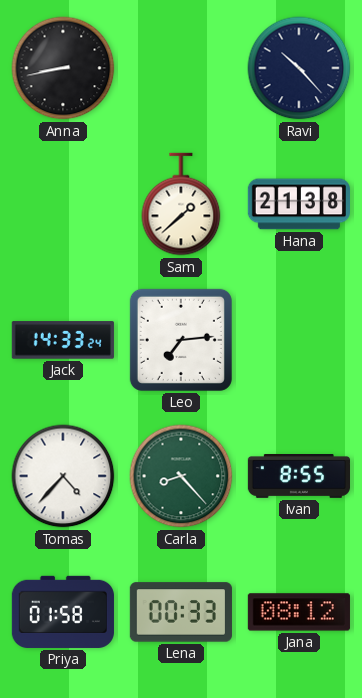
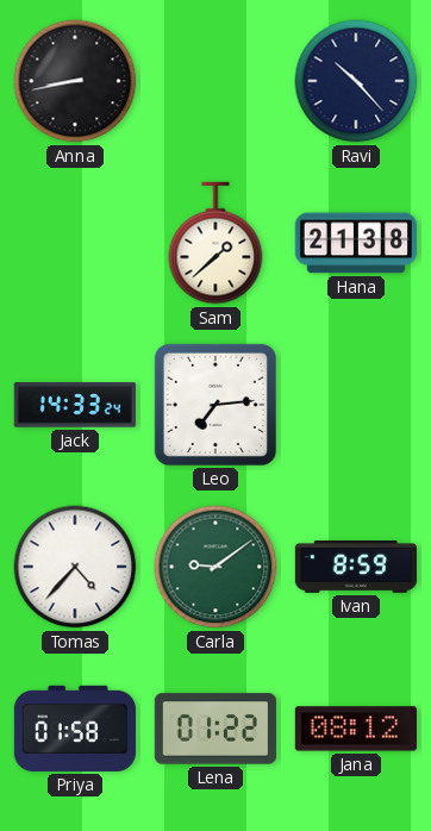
Carla: 8:23 -> 9:09
Ivan: 8:55 -> 8:59
Lena: 00:33 -> 01:22
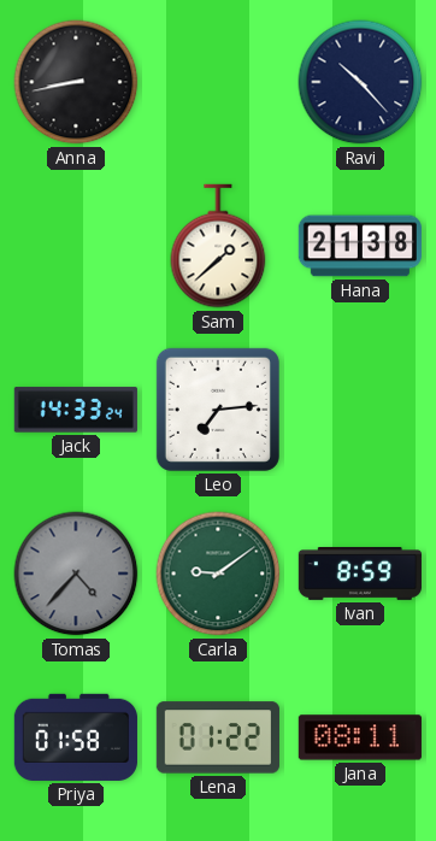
Tomas dial: white -> grey
Jana: 08:12 -> 08:11
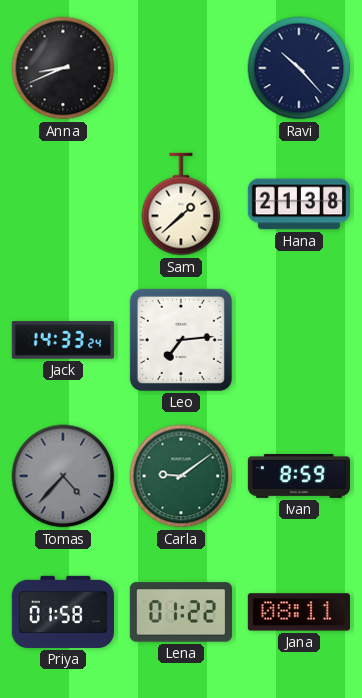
Anna: 8:43 -> 8:41
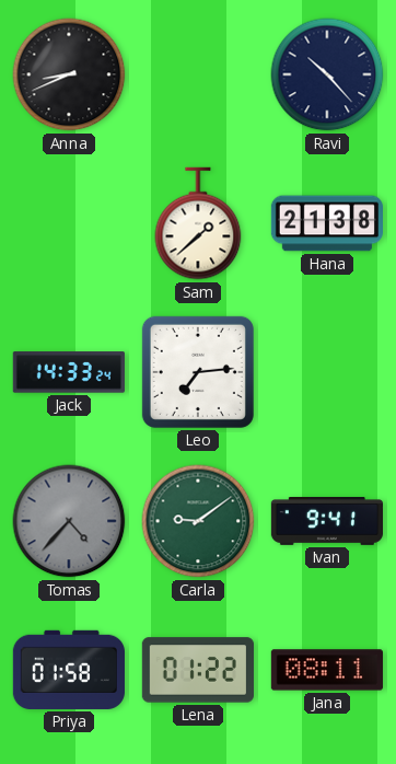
Ivan: 8:59 -> 9:41
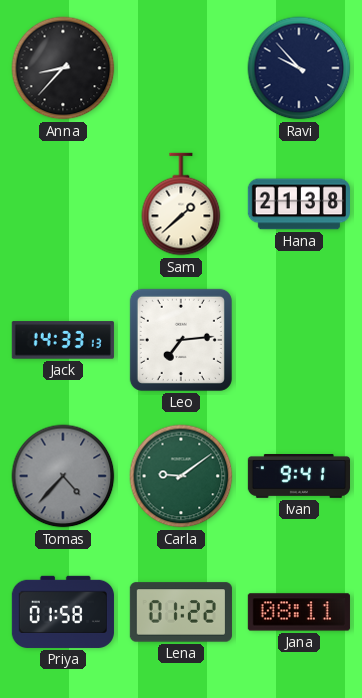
Anna: 8:41 -> 8:37
Ravi: 10:23 -> 9:53
Jack: 14:33:24 -> 14:33:13
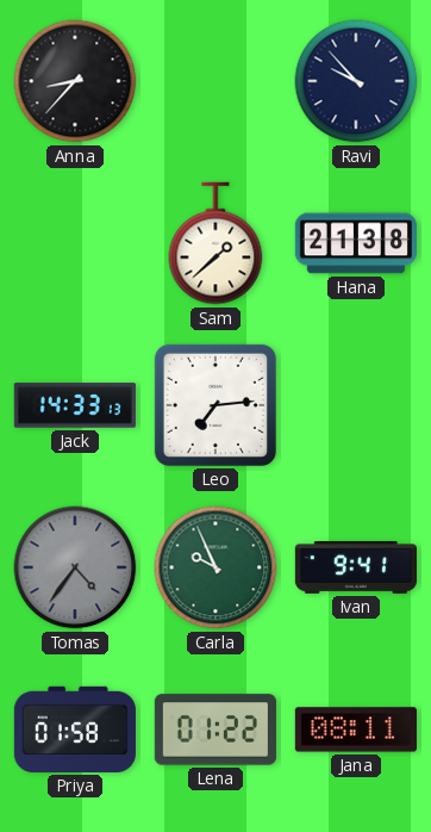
Tomas: 4:37 -> 4:36
Carla: 9:09 -> 9:56
